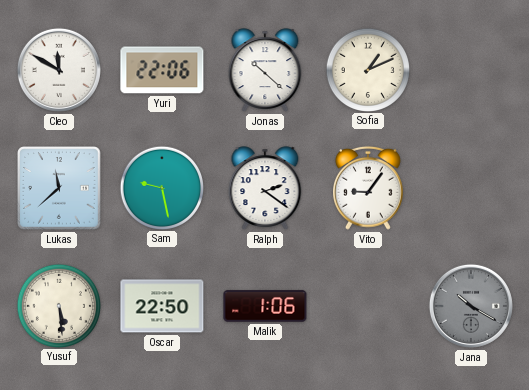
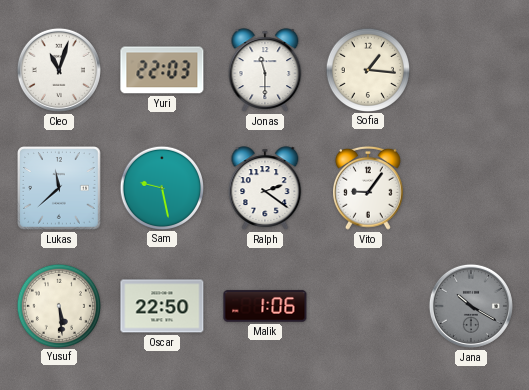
Cleo: 11:50 -> 11:03
Yuri: 22:06 -> 22:03
Jonas: 10:22 -> 11:30
Sofia: 1:11 -> 1:16
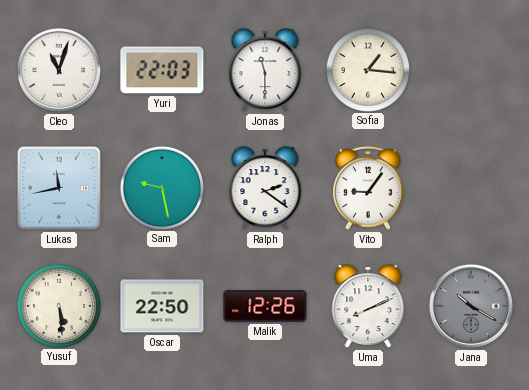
Lukas: 11:38 -> 11:43
Malik: 1:06 -> 12:26
Uma: none -> 8:11
